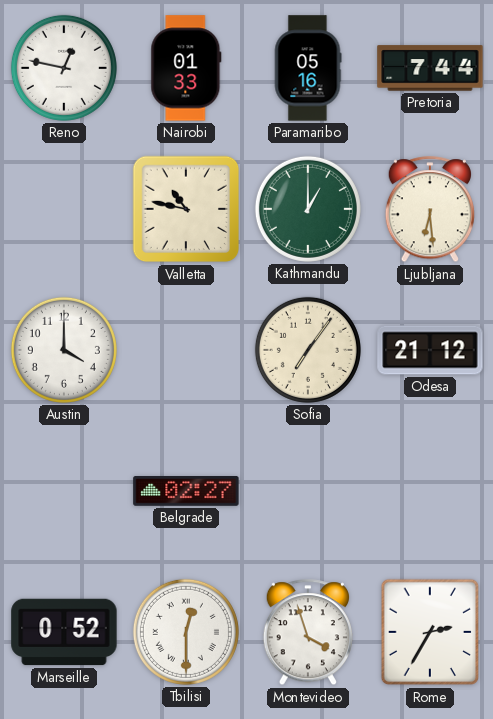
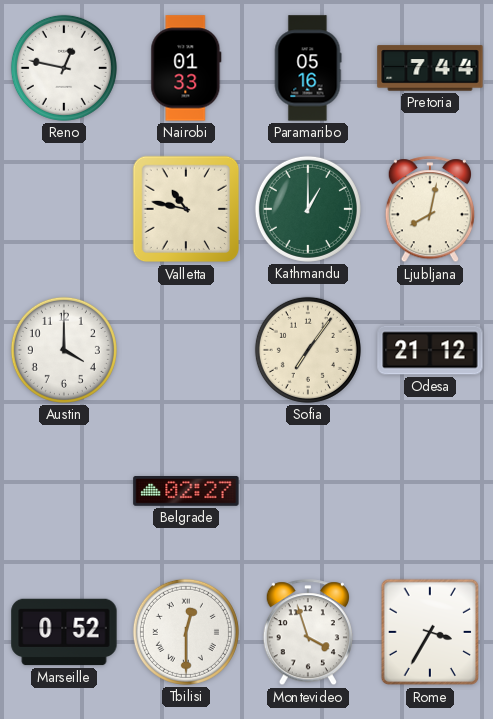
Ljubljana: 6:29 -> 8:02
Rome: 2:35 -> 3:35
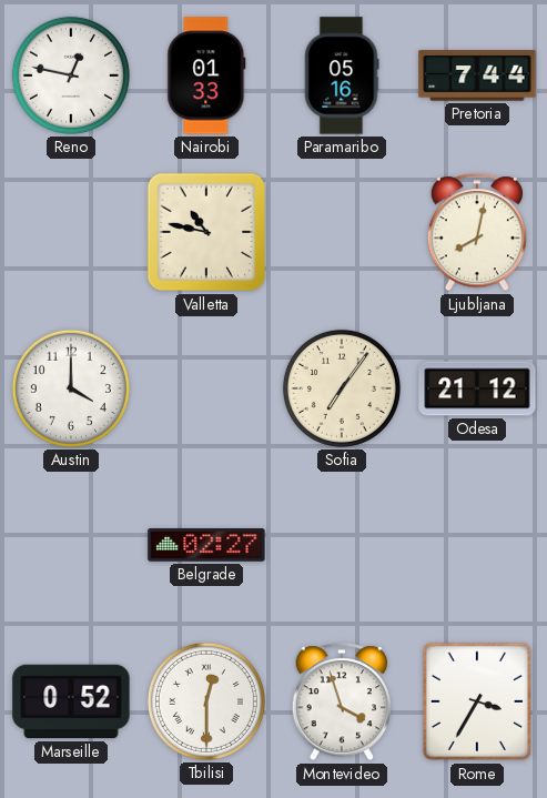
Kathmandu: 1:00 -> none
